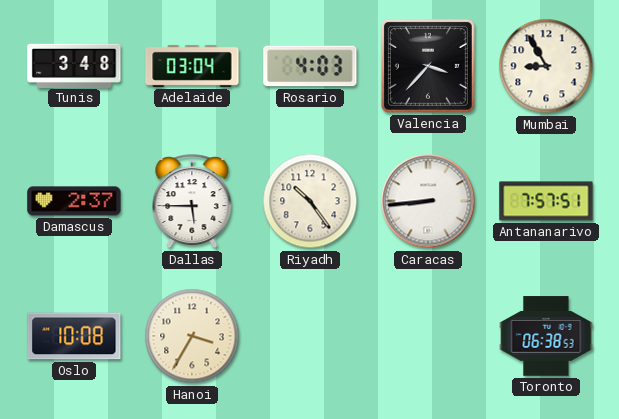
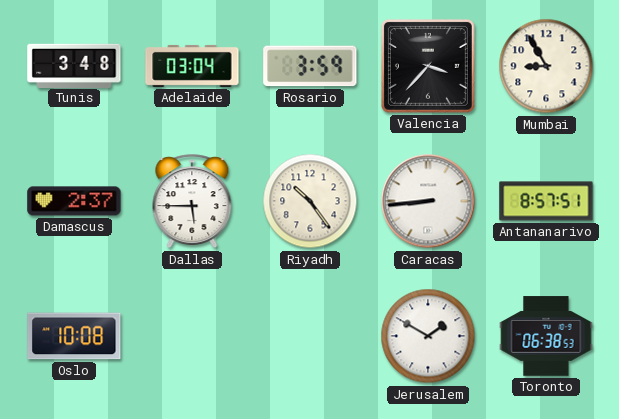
Rosario: 4:03 -> 3:59
Antananarivo: 7:57 -> 8:57
Hanoi: 3:35 -> none
Jerusalem: none -> 1:50
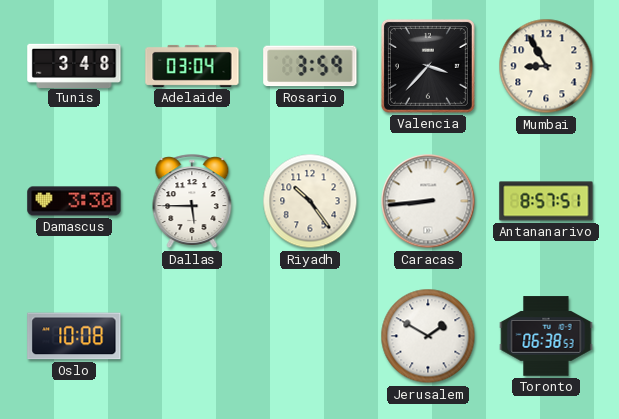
Damascus: 2:37 -> 3:30
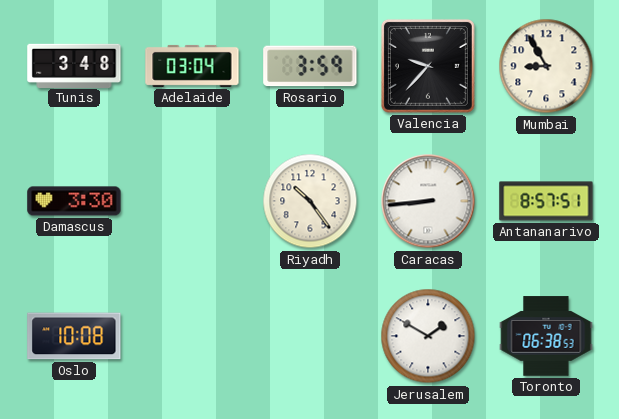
Valencia: 3:37 -> 9:37
Dallas: 5:45 -> none
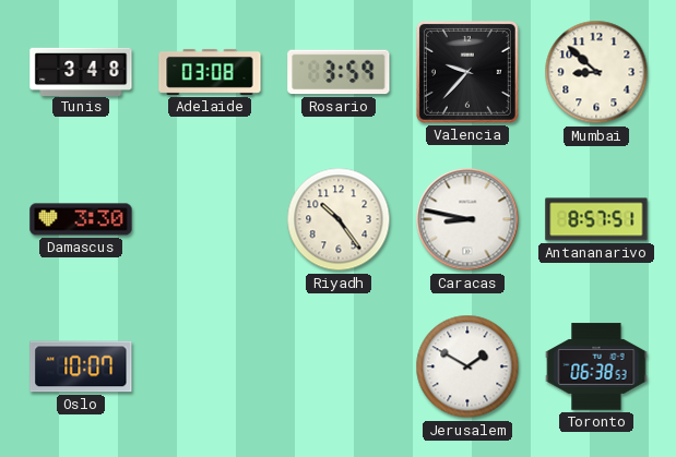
Adelaide: 03:04 -> 03:08
Mumbai: 8:55 -> 8:52
Caracas: 8:44 -> 8:47
Oslo: 10:08 -> 10:07
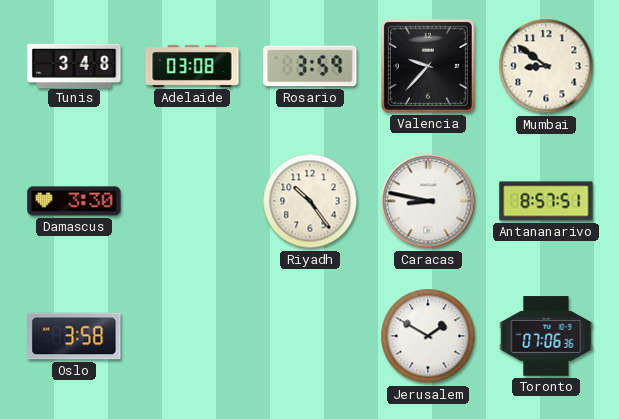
Mumbai: 8:52 -> 8:51
Oslo: 10:07 -> 3:58
Toronto: 06:38 -> 07:06
